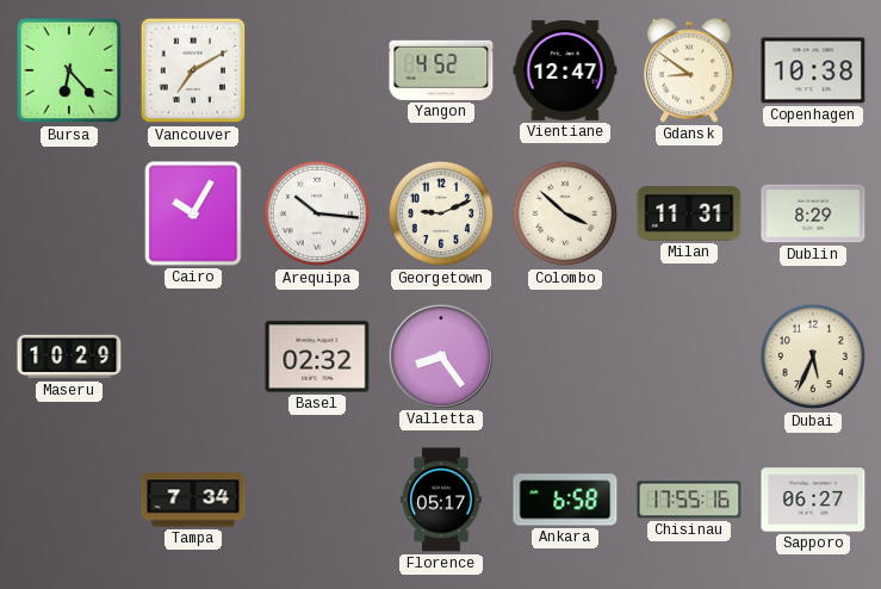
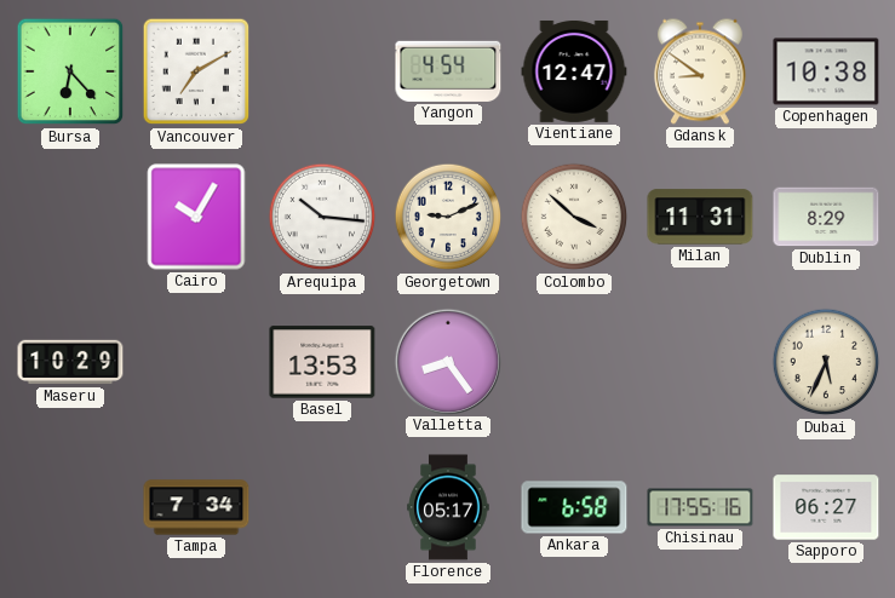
Yangon: 4:52 -> 4:54
Basel: 02:32 -> 13:53
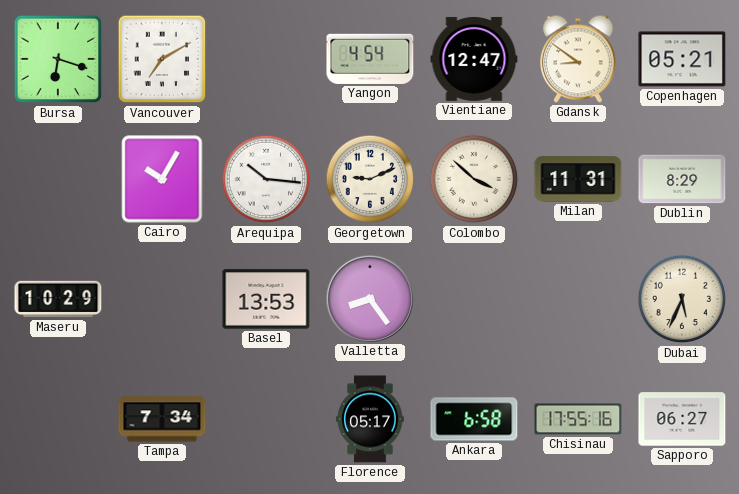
Bursa: 6:23 -> 6:18
Copenhagen: 10:38 -> 05:21
